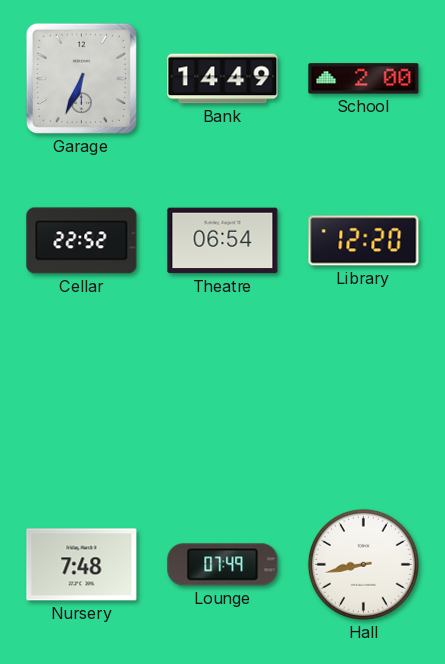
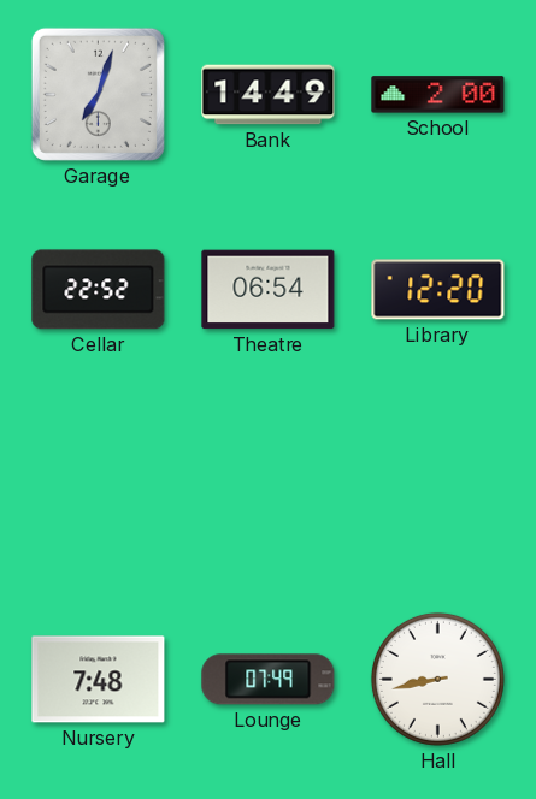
Garage: 6:34 -> 7:03
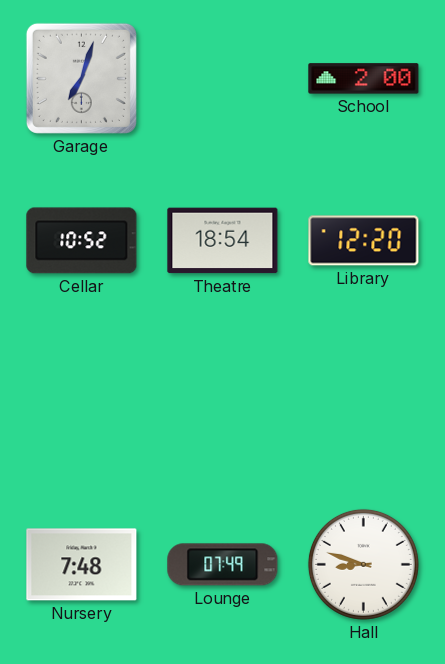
Bank: 14:49 -> none
Cellar: 22:52 -> 10:52
Theatre: 06:54 -> 18:54
Hall: 8:43 -> 8:48
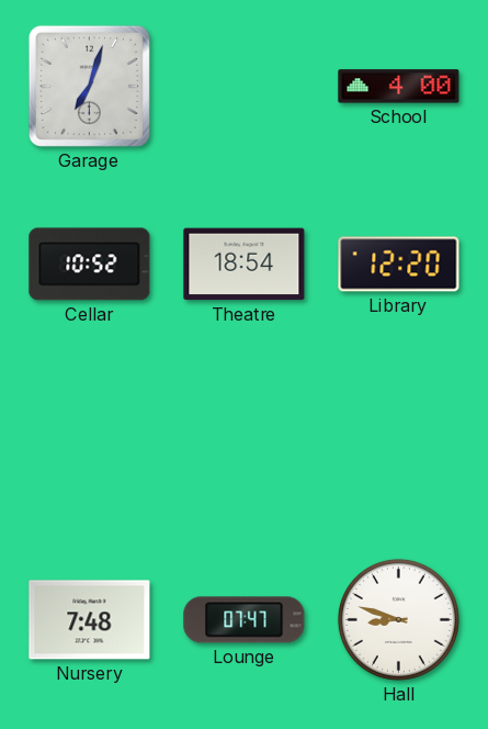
School: 2:00 -> 4:00
Lounge: 07:49 -> 07:47
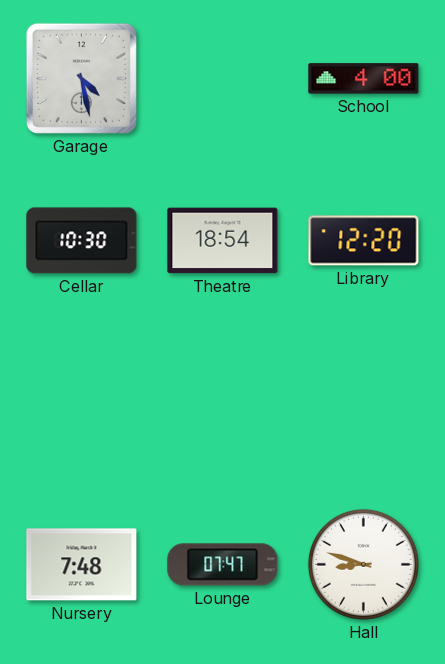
Garage: 7:03 -> 4:28
Cellar: 10:52 -> 10:30
